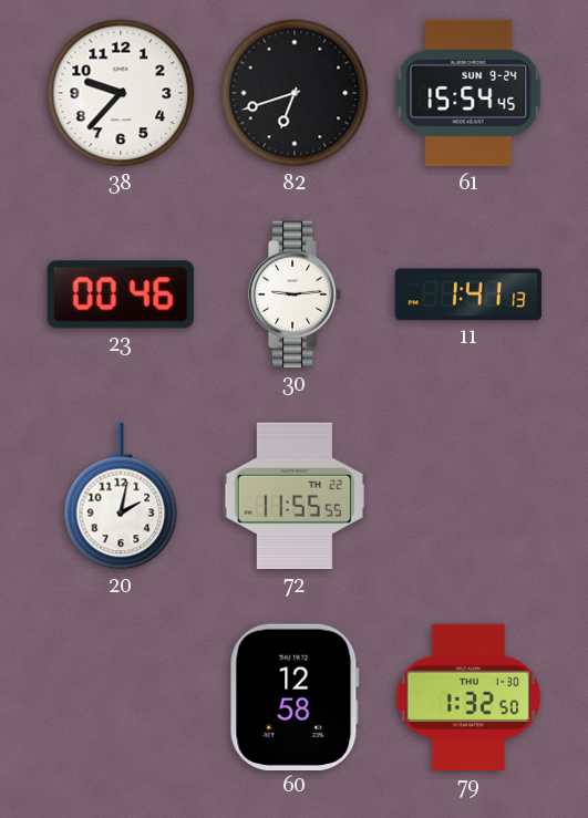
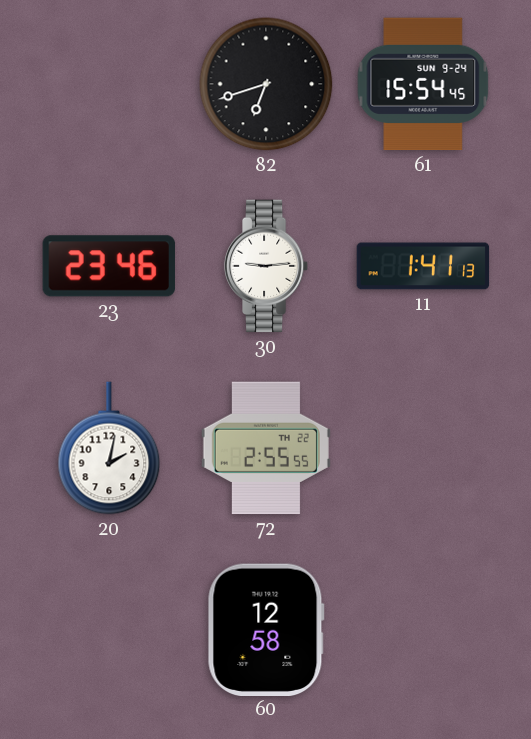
38: 9:37 -> none
23: 00:46 -> 23:46
72: 11:55 -> 2:55
79: 1:32 -> none
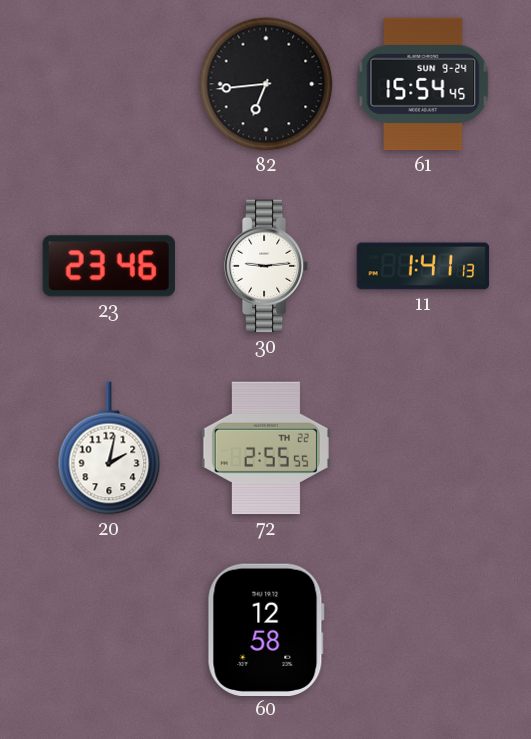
82: 6:42 -> 6:44
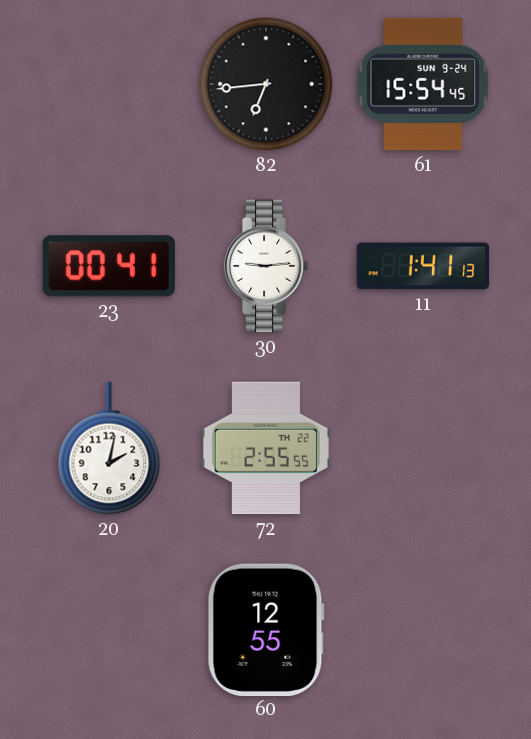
23: 23:46 -> 00:41
60: 12:58 -> 12:55
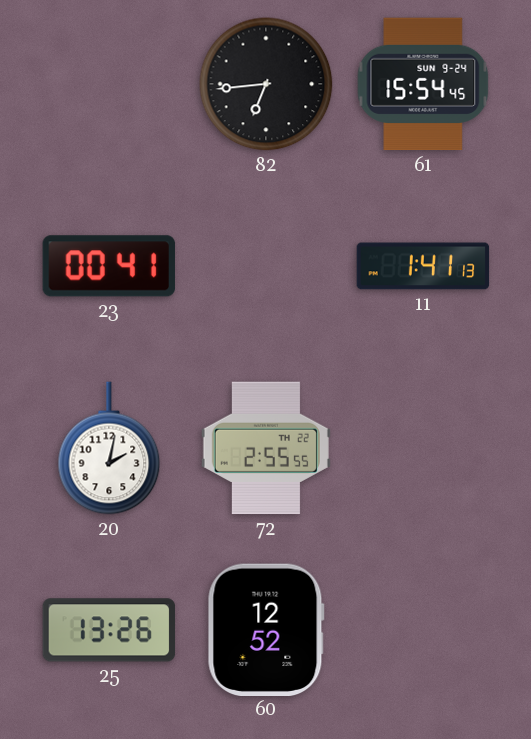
30: 9:14 -> none
25: none -> 13:26
60: 12:55 -> 12:52
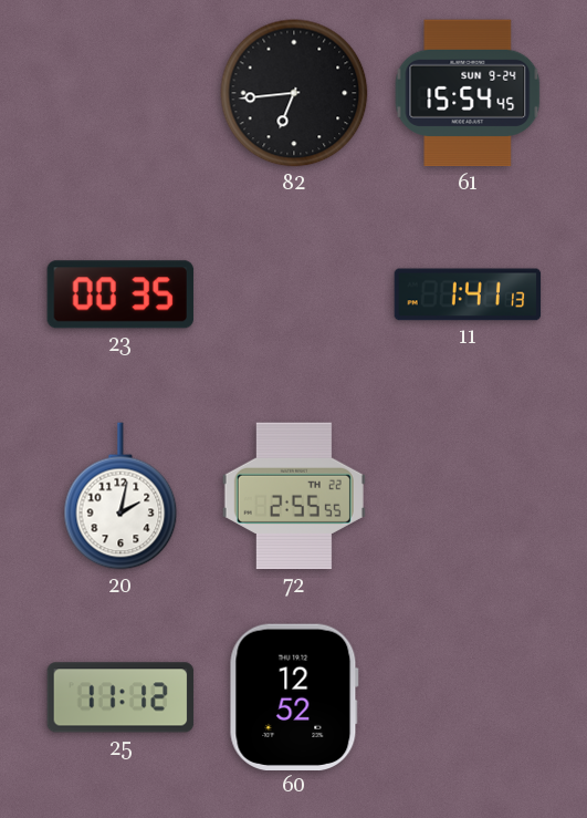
23: 00:41 -> 00:35
25: 13:26 -> 11:12
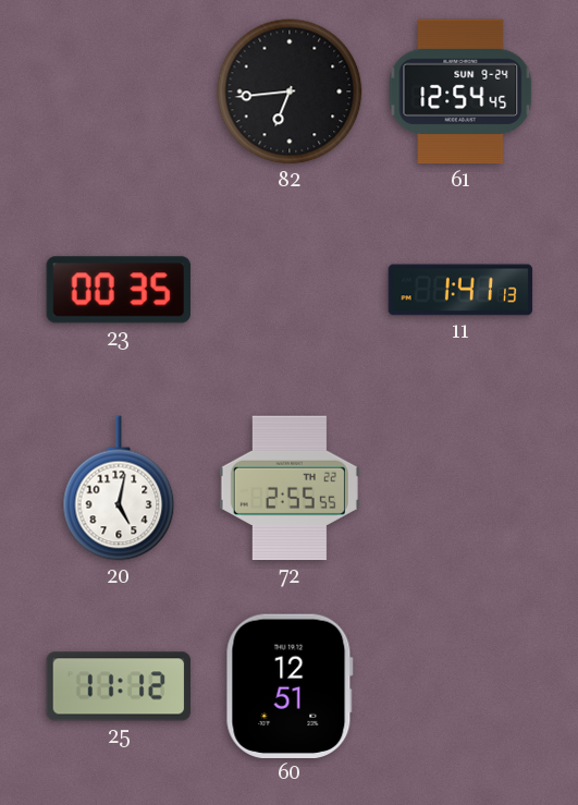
61: 15:54 -> 12:54
20: 2:02 -> 5:02
60: 12:52 -> 12:51
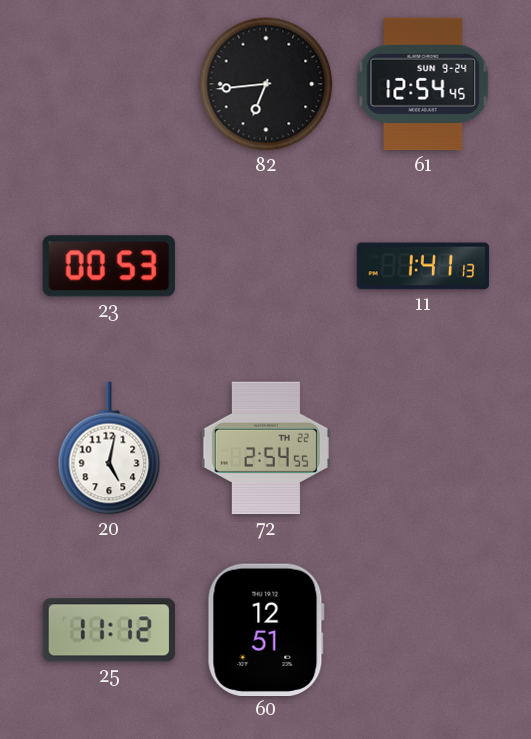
23: 00:35 -> 00:53
72: 2:55 -> 2:54
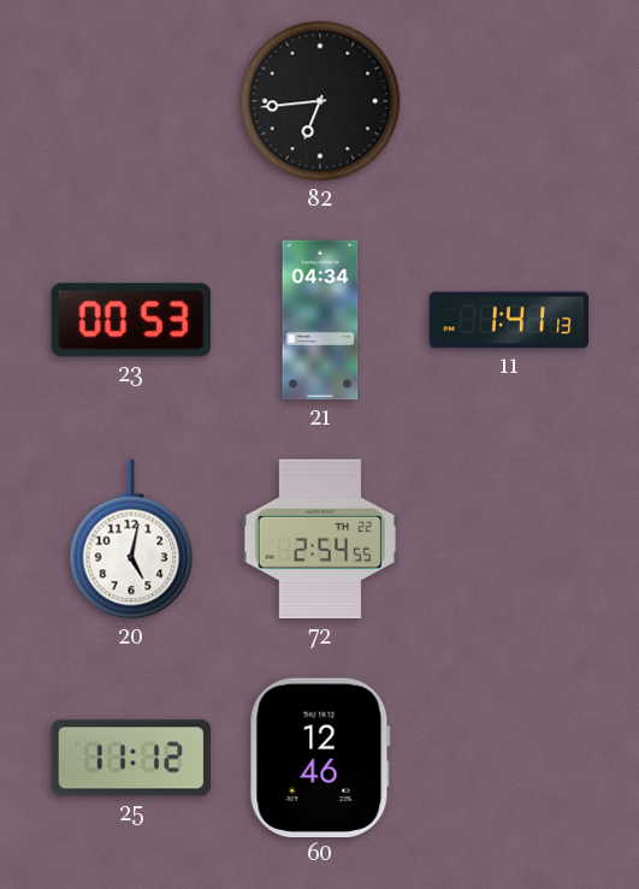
61: 12:54 -> none
21: none -> 04:34
60: 12:51 -> 12:46
